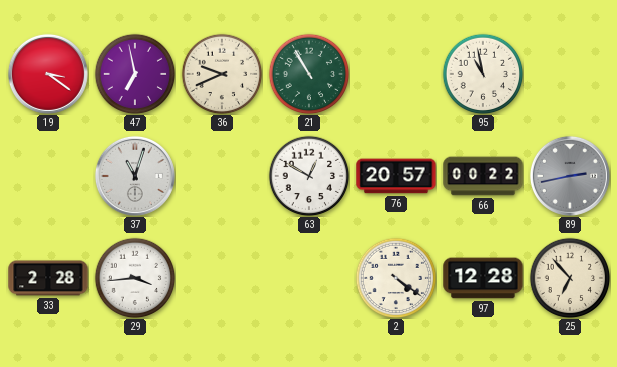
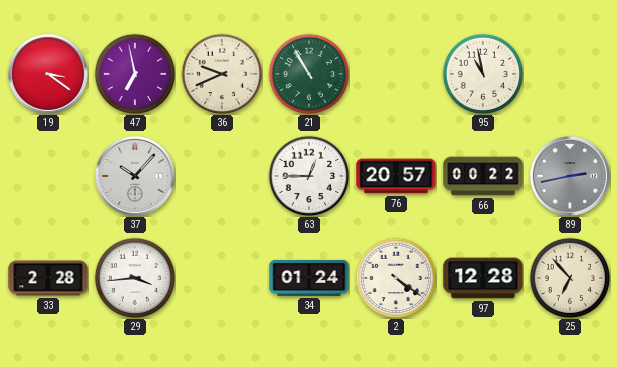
37: 11:03 -> 10:07
63: 12:50 -> 12:45
34: none -> 01:24
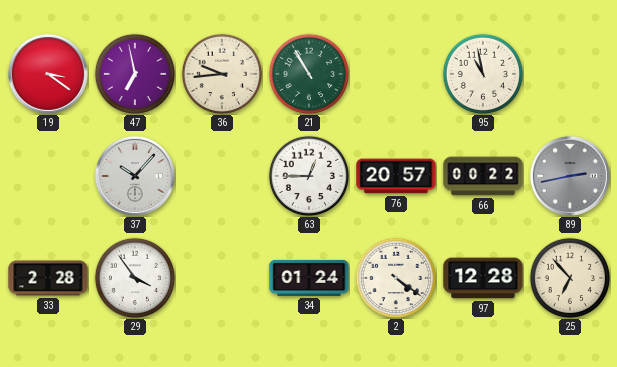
36: 9:41 -> 9:44
29: 3:44 -> 3:54
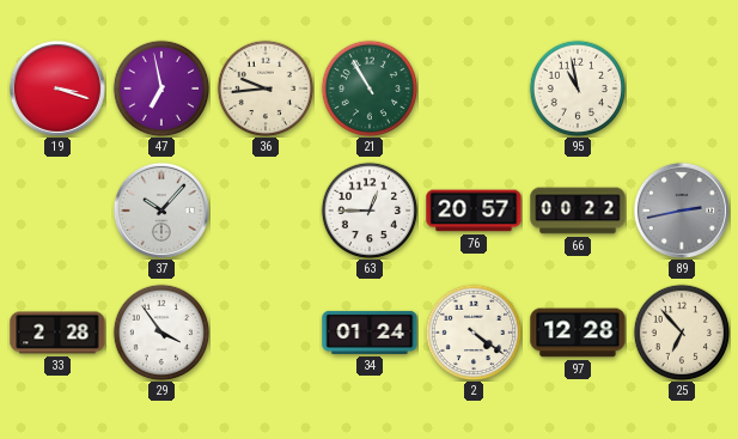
19: 3:21 -> 3:18
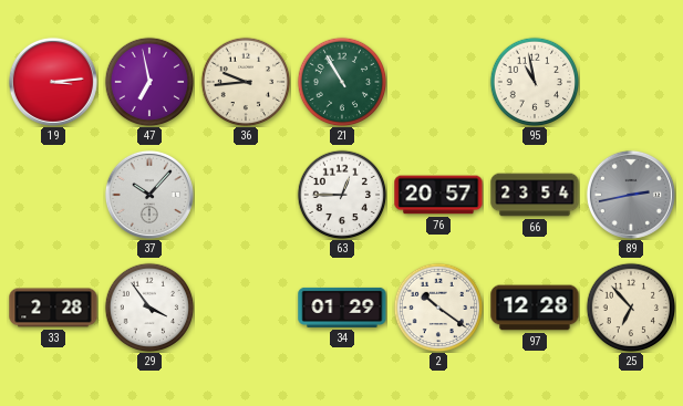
19: 3:18 -> 3:14
66: 00:22 -> 23:54
34: 01:24 -> 01:29
2: 4:21 -> 10:21
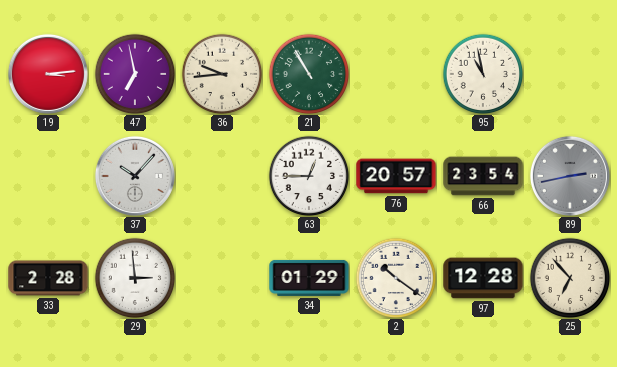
29: 3:54 -> 2:59
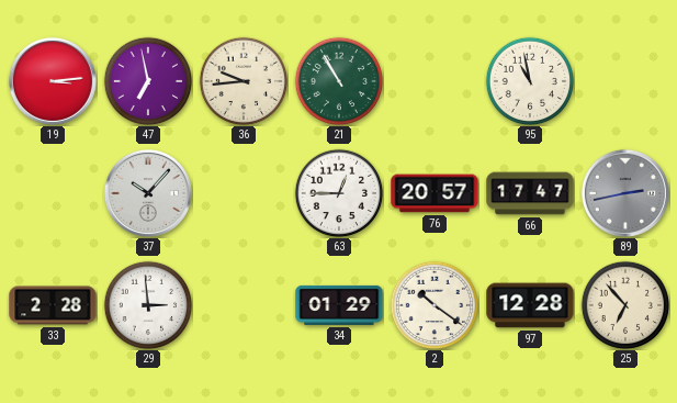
66: 23:54 -> 17:47
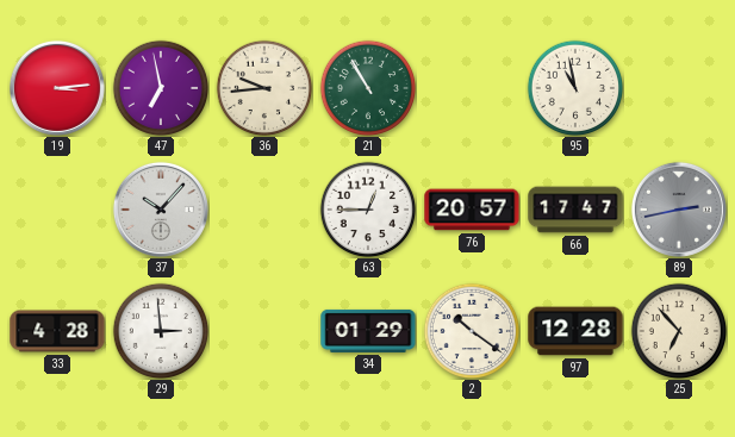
33: 2:28 -> 4:28
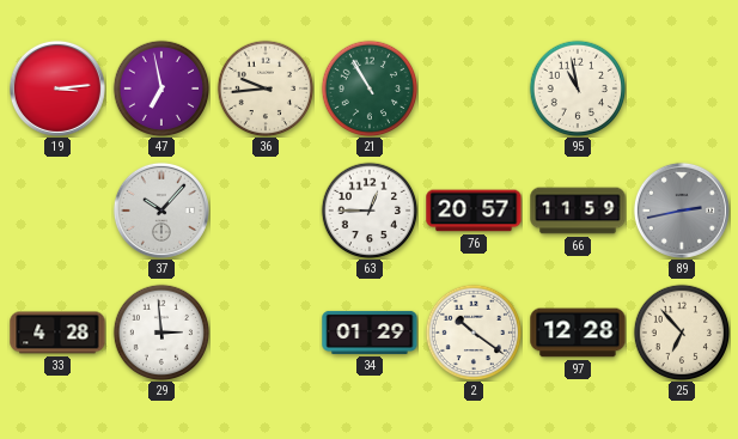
66: 17:47 -> 11:59
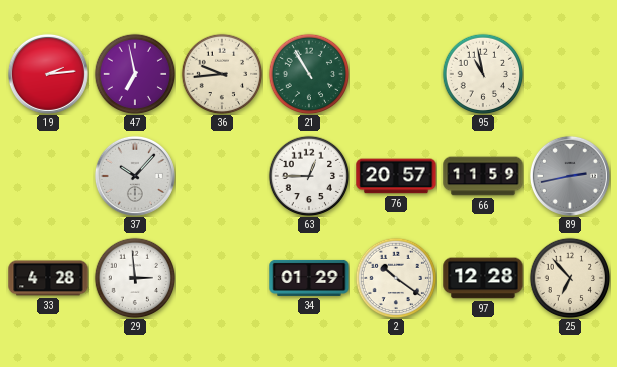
19: 3:14 -> 2:14
